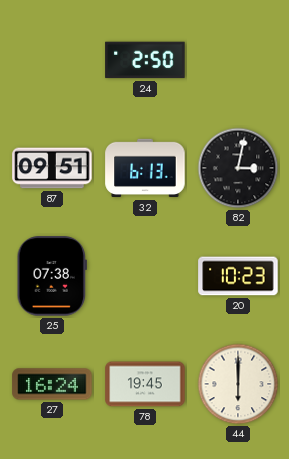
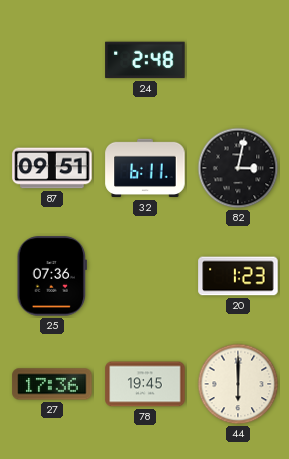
24: 2:50 -> 2:48
32: 6:13 -> 6:11
25: 07:38 -> 07:36
20: 10:23 -> 1:23
27: 16:24 -> 17:36
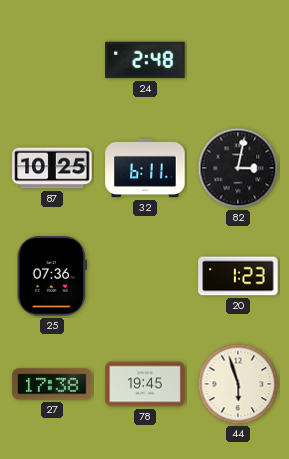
87: 09:51 -> 10:25
27: 17:36 -> 17:38
44: 6:00 -> 5:57
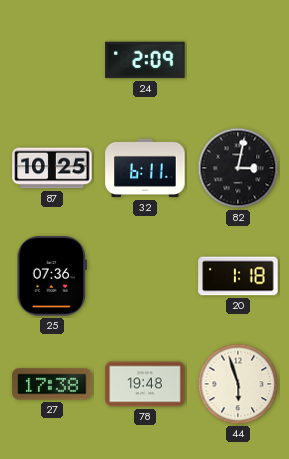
24: 2:48 -> 2:09
20: 1:23 -> 1:18
78: 19:45 -> 19:48
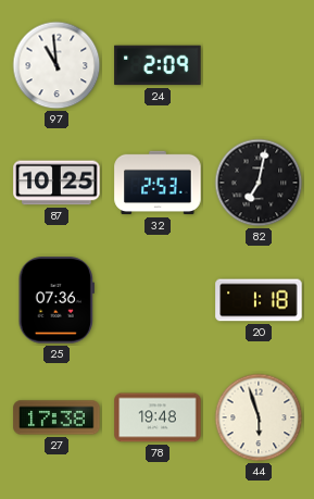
97: none -> 10:59
32: 6:11 -> 2:53
82: 3:02 -> 7:02
